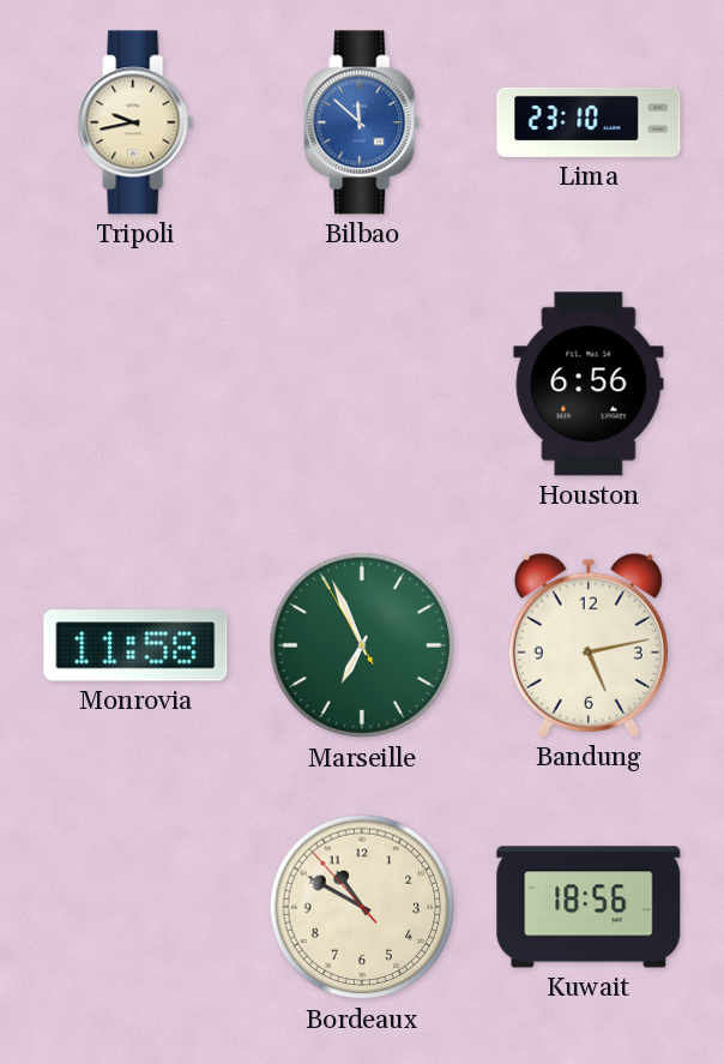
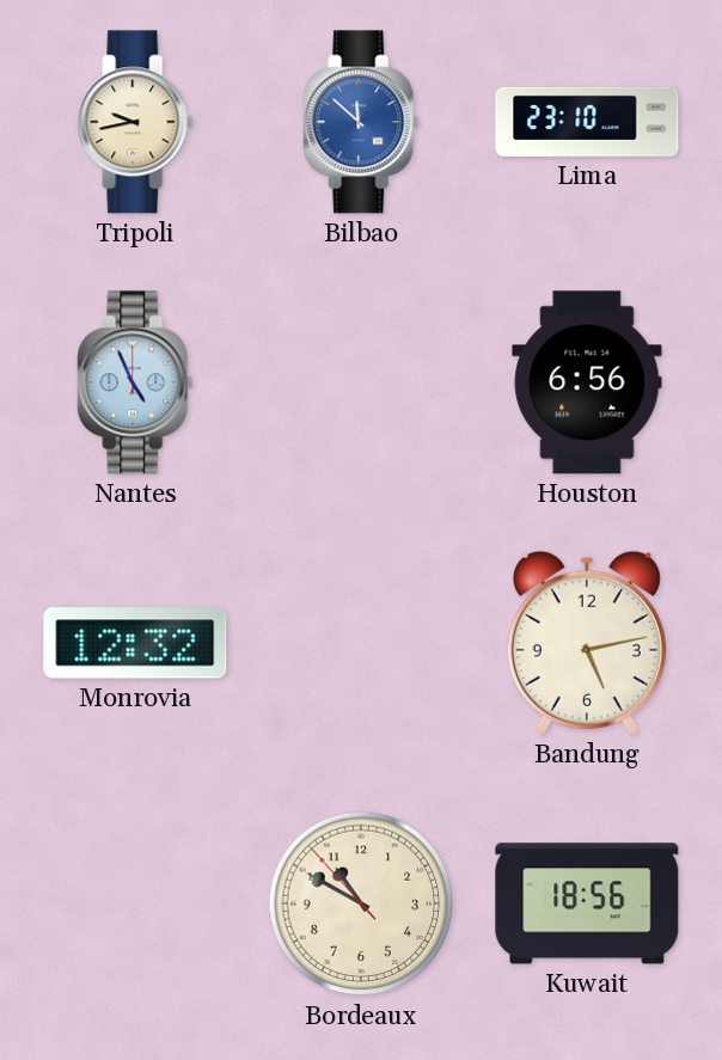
Nantes: none -> 4:56
Monrovia: 11:58 -> 12:32
Marseille: 6:55 -> none
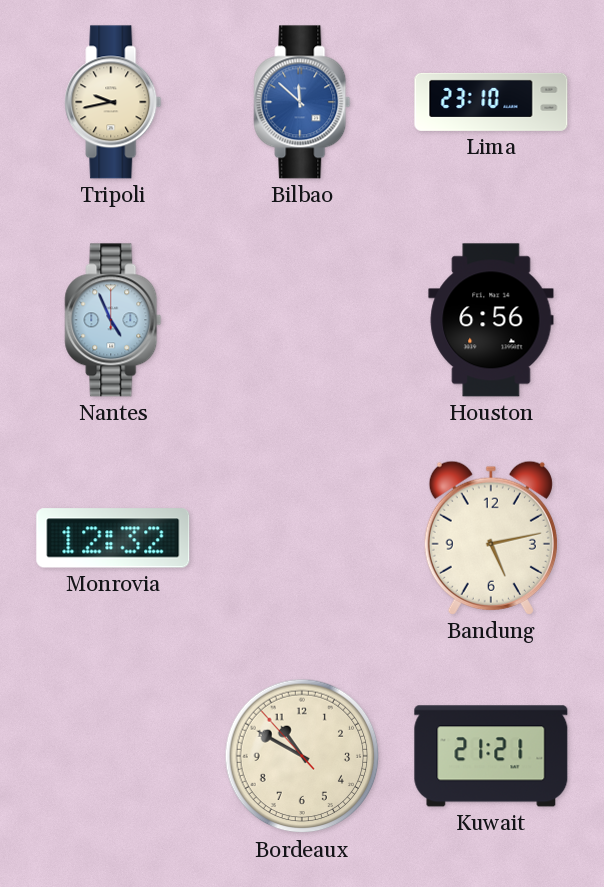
Kuwait: 18:56 -> 21:21
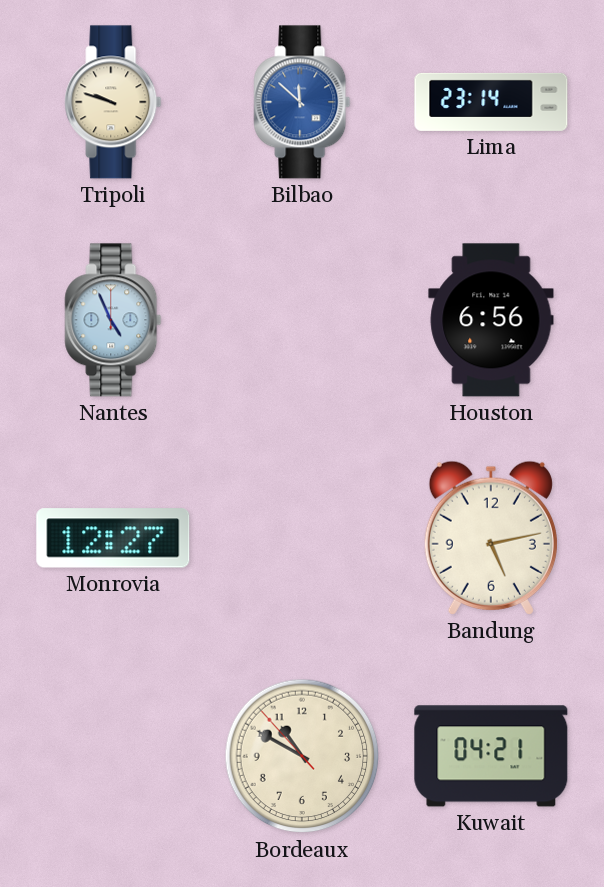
Tripoli: 9:43 -> 9:48
Lima: 23:10 -> 23:14
Monrovia: 12:32 -> 12:27
Kuwait: 21:21 -> 04:21
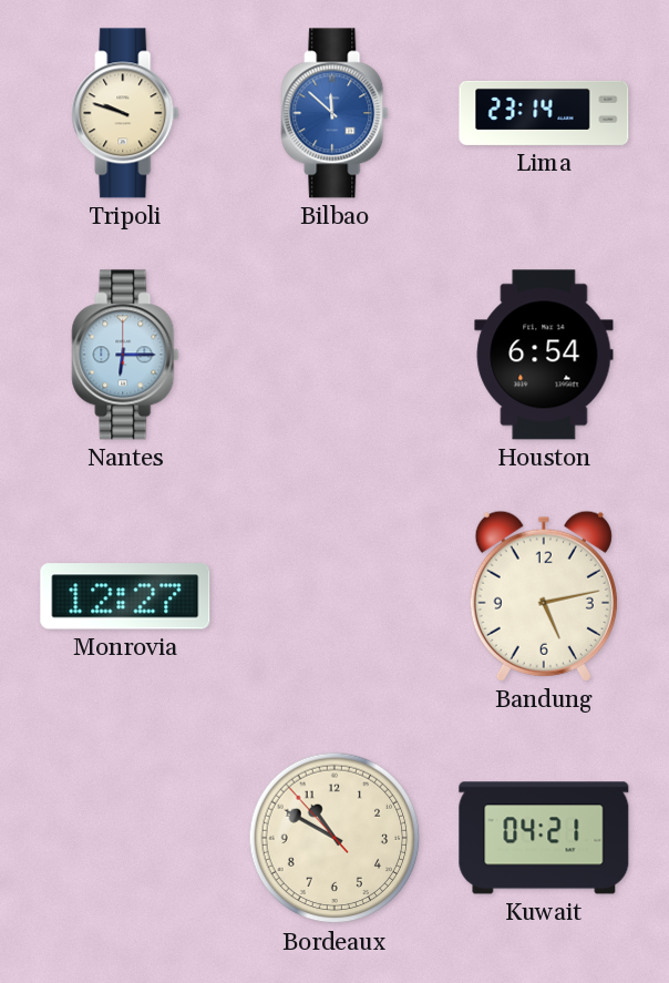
Nantes: 4:56 -> 6:15
Houston: 6:56 -> 6:54
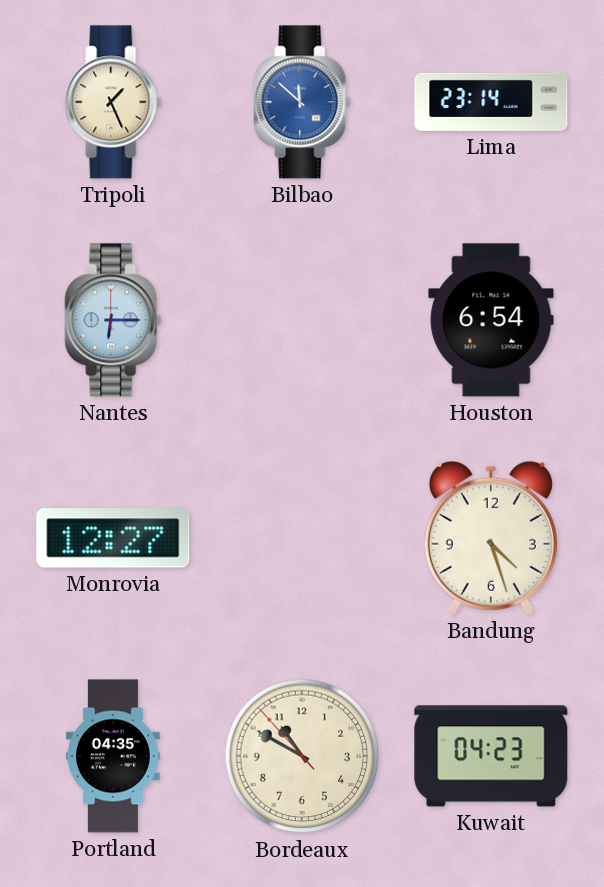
Tripoli: 9:48 -> 1:26
Bandung: 5:13 -> 4:27
Portland: none -> 04:35
Kuwait: 04:21 -> 04:23
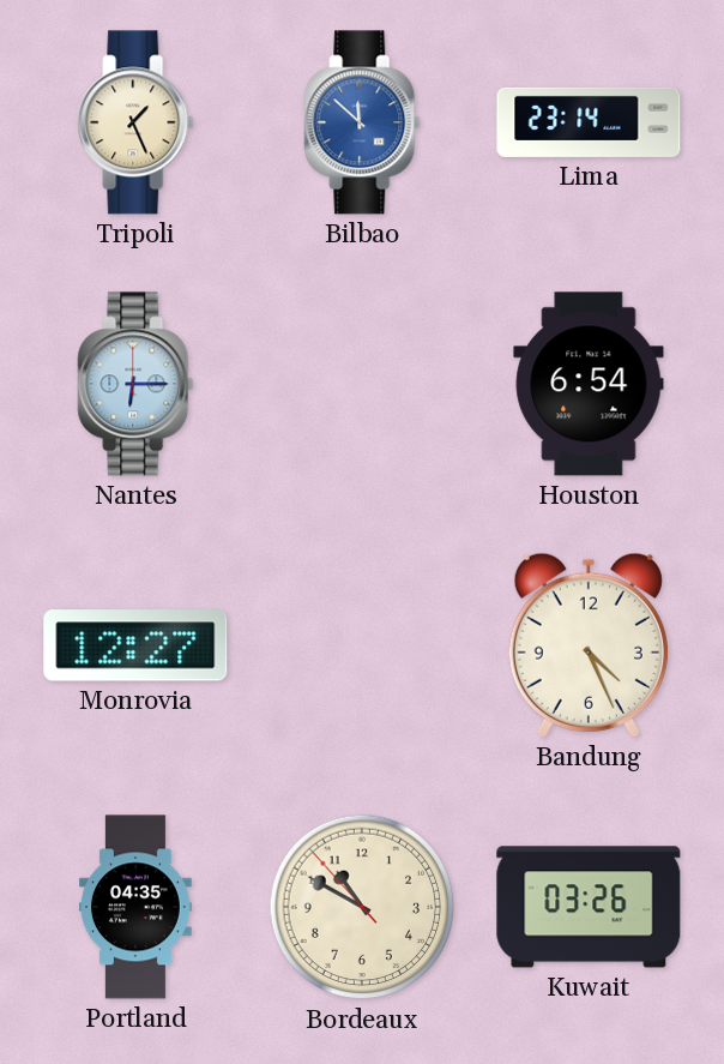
Bandung: 4:27 -> 4:26
Kuwait: 04:23 -> 03:26
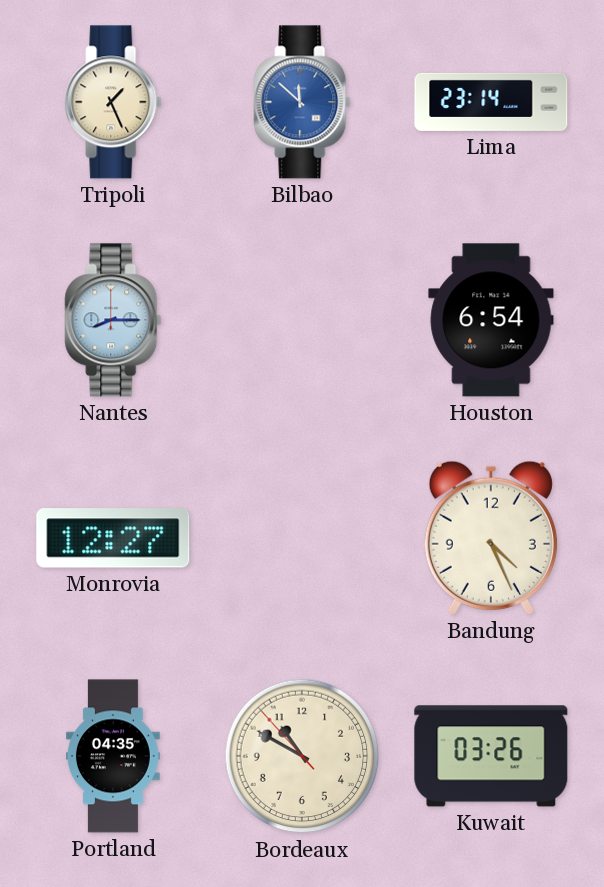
Nantes: 6:15 -> 8:15
